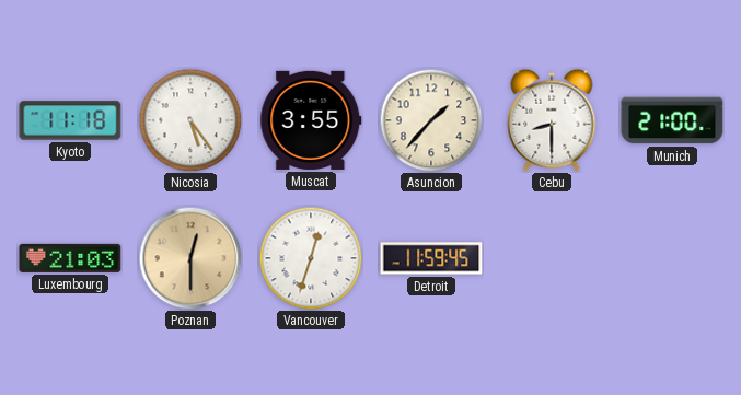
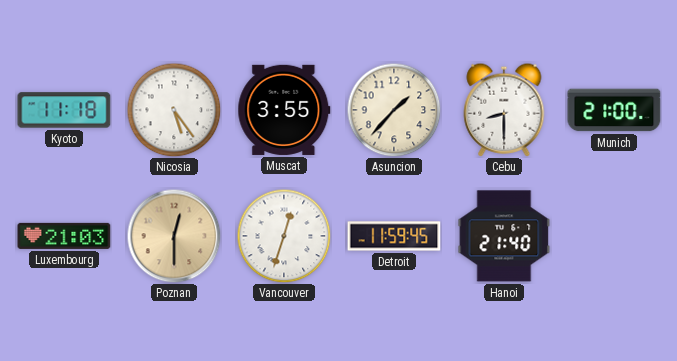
Hanoi: none -> 21:40
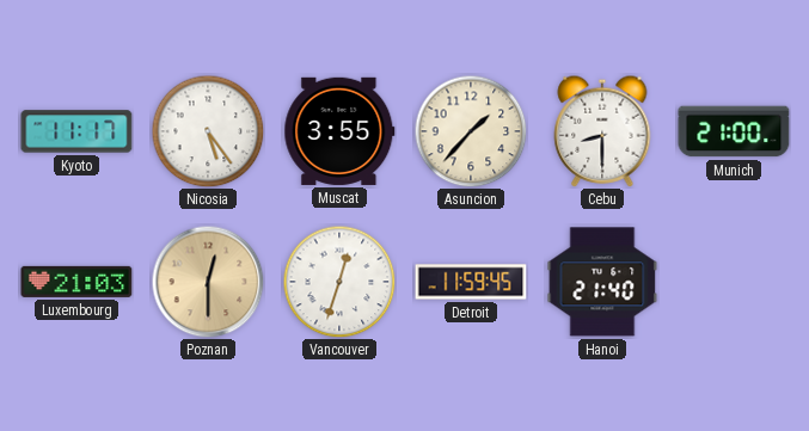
Kyoto: 11:18 -> 11:17
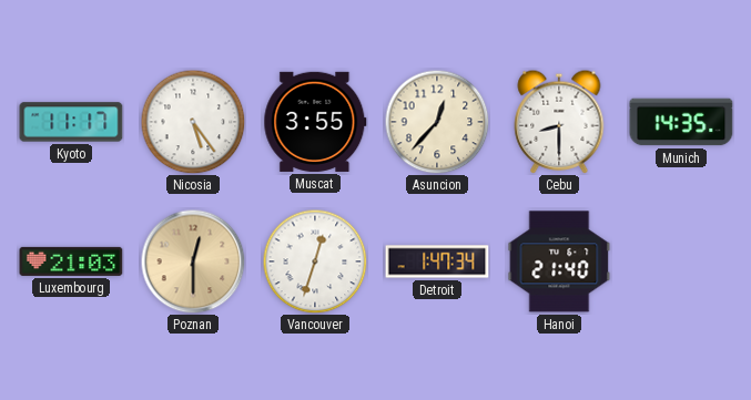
Asuncion: 1:37 -> 12:37
Munich: 21:00 -> 14:35
Detroit: 11:59 -> 1:47
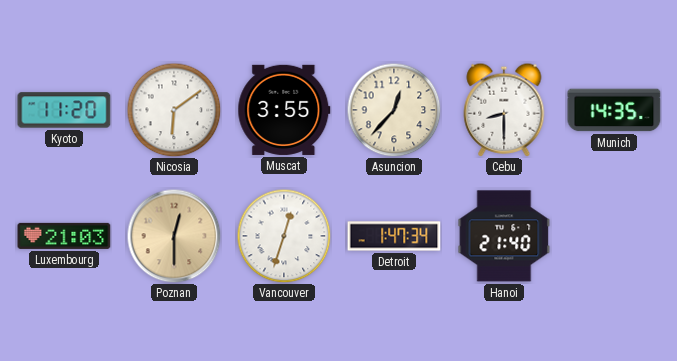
Kyoto: 11:17 -> 11:20
Nicosia: 5:24 -> 6:09
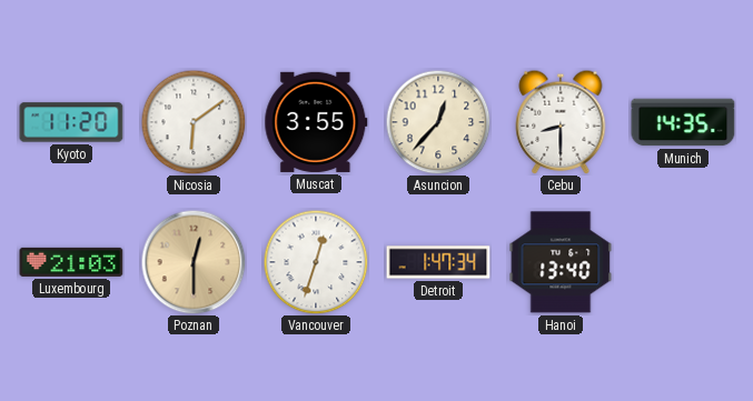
Hanoi: 21:40 -> 13:40
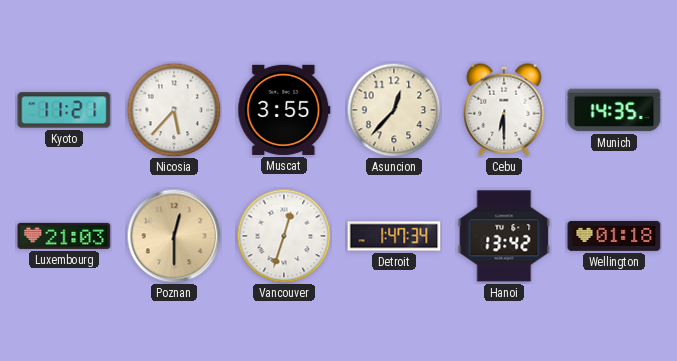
Kyoto: 11:20 -> 11:21
Nicosia: 6:09 -> 5:37
Cebu: 8:30 -> 6:30
Hanoi: 13:40 -> 13:42
Wellington: none -> 01:18
